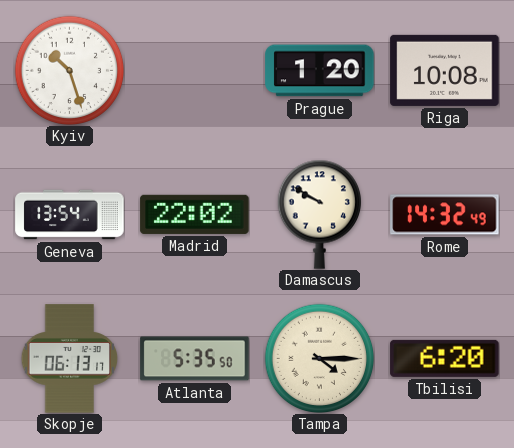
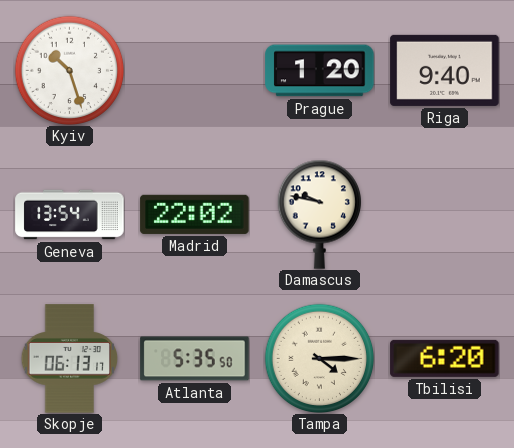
Riga: 10:08 -> 9:40
Damascus: 9:50 -> 9:47
Rome: 14:32 -> none
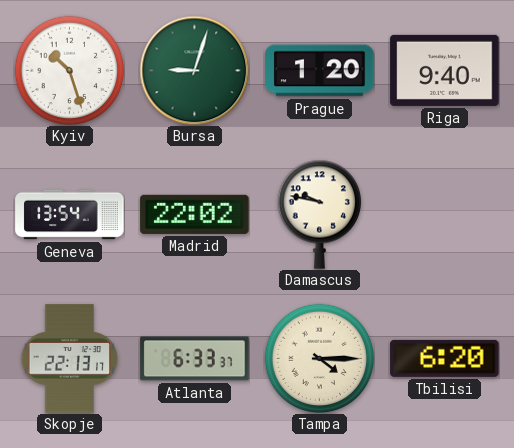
Bursa: none -> 9:03
Skopje: 06:13 -> 22:13
Atlanta: 5:35 -> 6:33
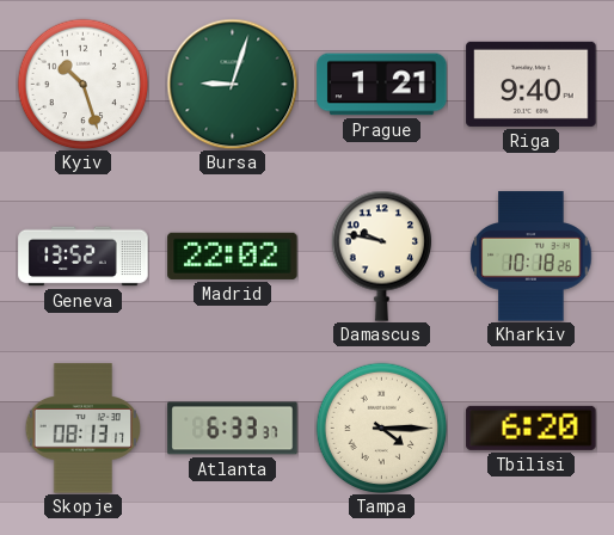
Prague: 1:20 -> 1:21
Geneva: 13:54 -> 13:52
Kharkiv: none -> 10:18
Skopje: 22:13 -> 08:13
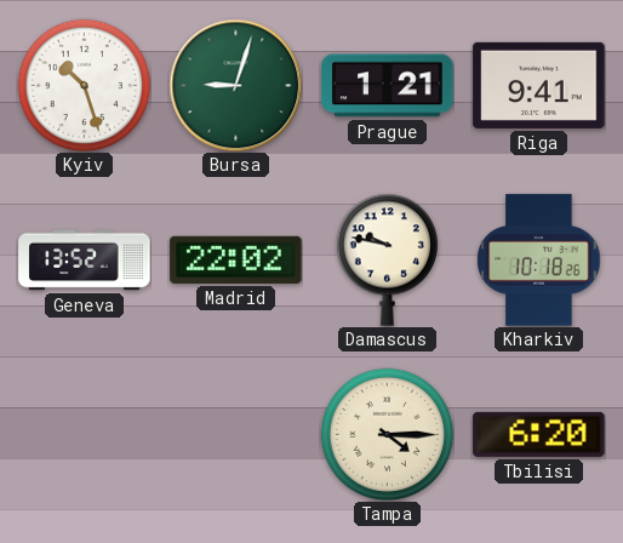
Riga: 9:40 -> 9:41
Skopje: 08:13 -> none
Atlanta: 6:33 -> none
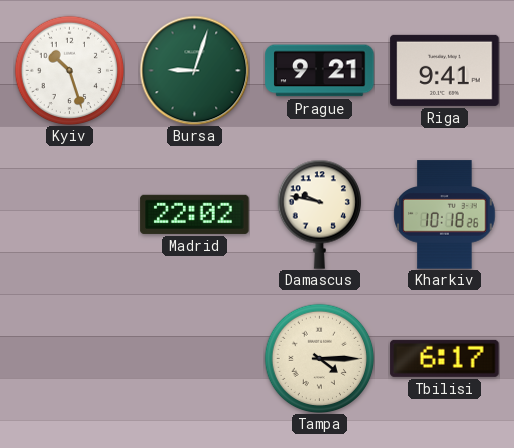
Prague: 1:21 -> 9:21
Geneva: 13:52 -> none
Tbilisi: 6:20 -> 6:17
